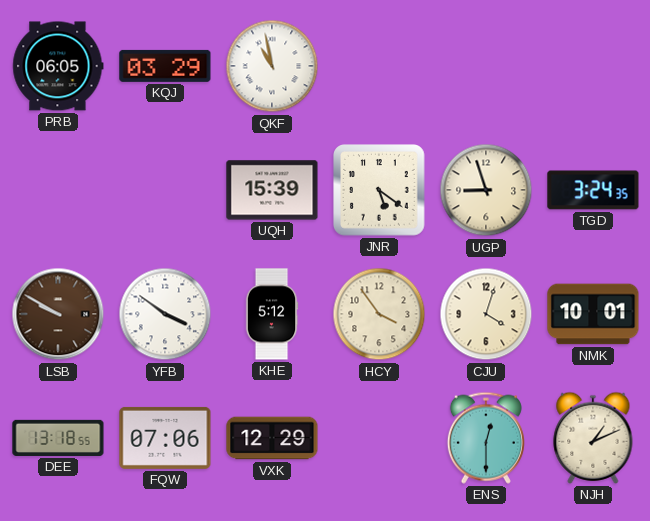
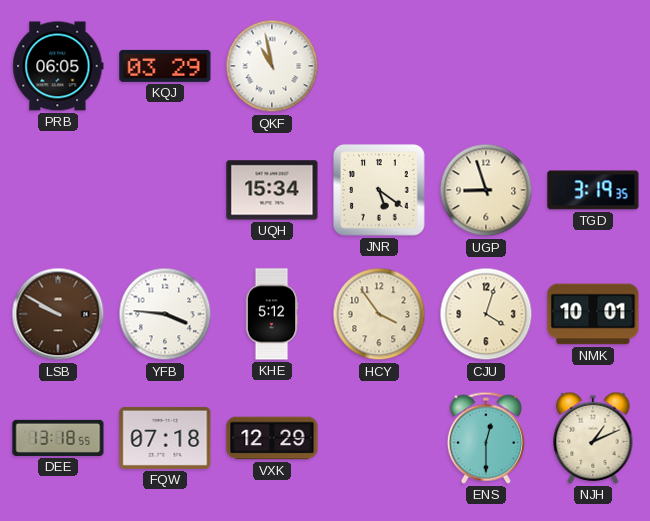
UQH: 15:39 -> 15:34
TGD: 3:24 -> 3:19
YFB: 3:51 -> 3:46
FQW: 07:06 -> 07:18
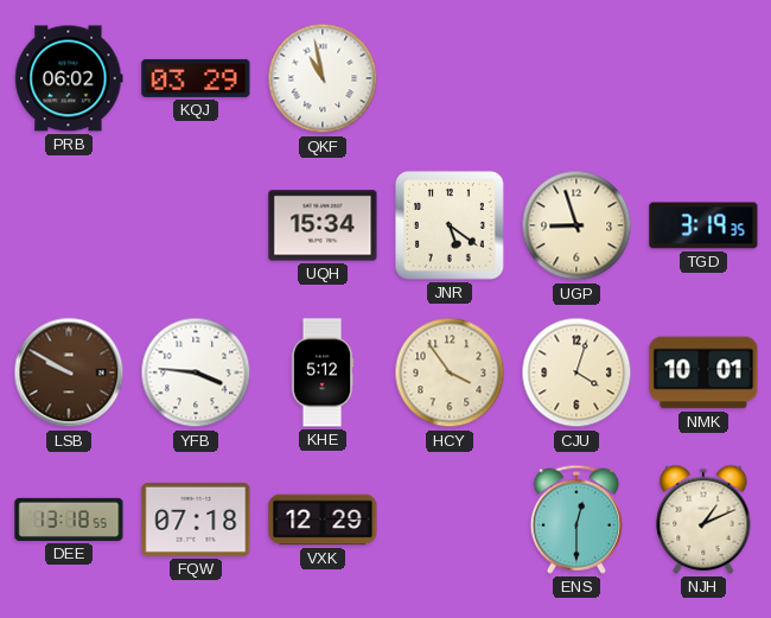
PRB: 06:05 -> 06:02
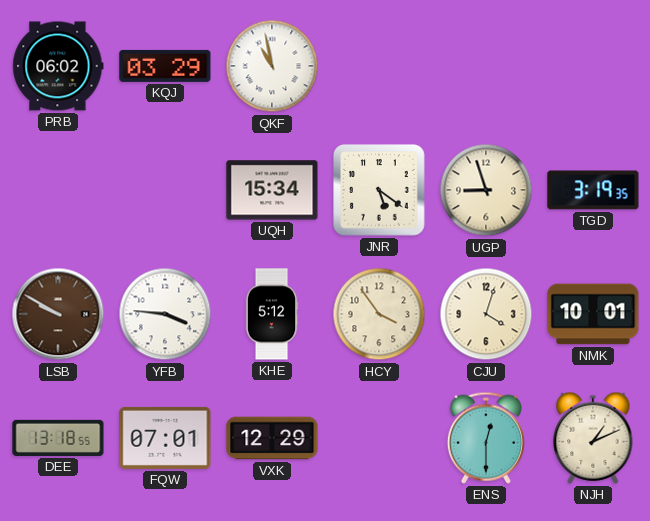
FQW: 07:18 -> 07:01
